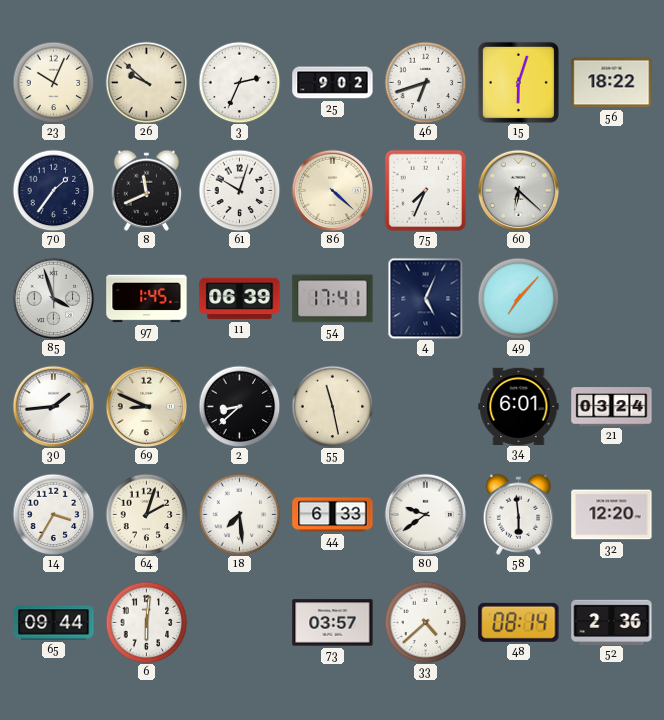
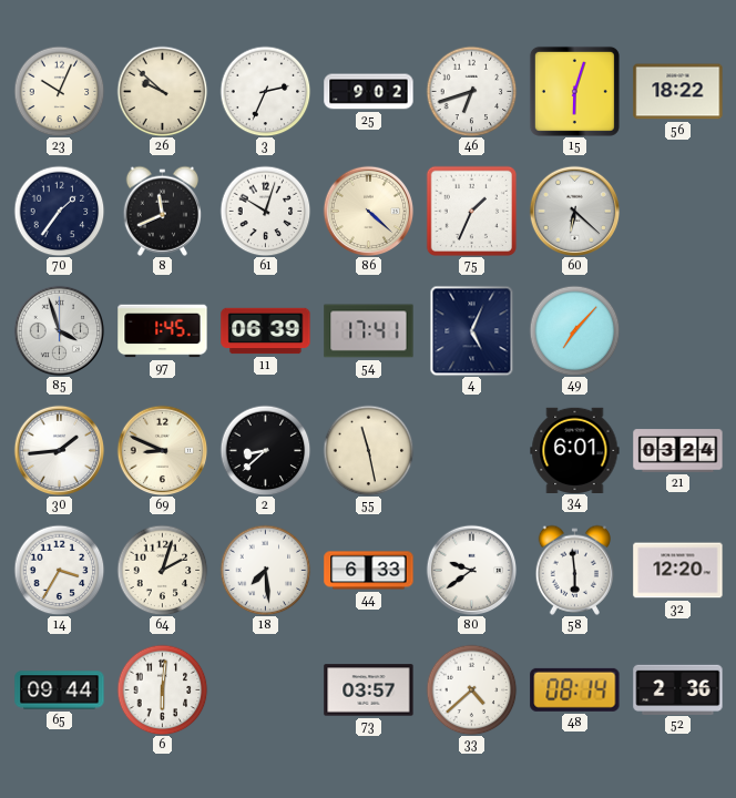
75: 7:34 -> 1:34
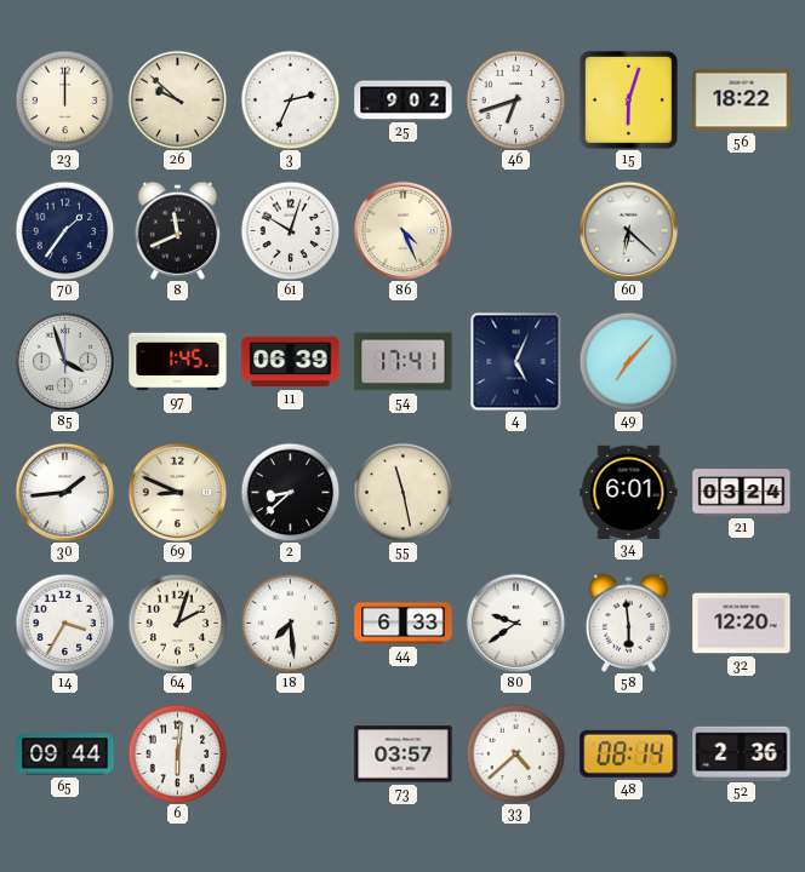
23: 10:04 -> 12:00
86: 4:22 -> 4:26
75: 1:34 -> none
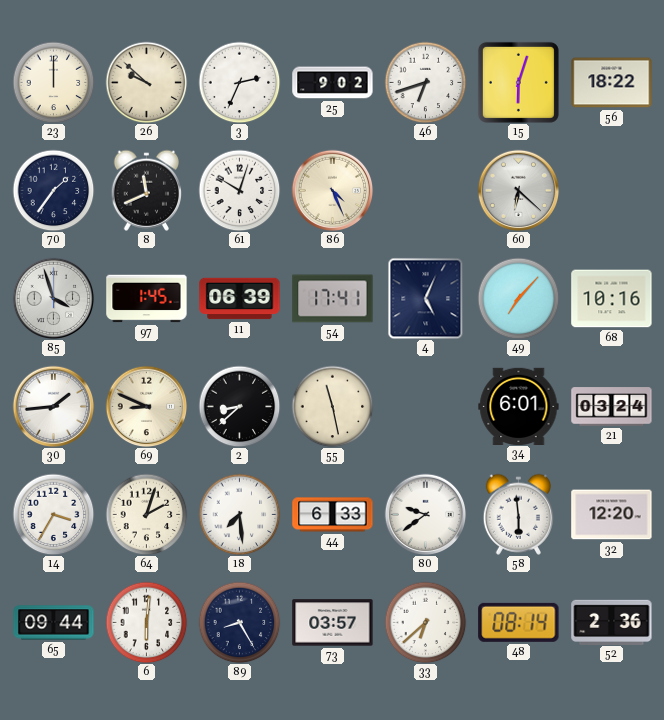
68: none -> 10:16
89: none -> 8:25
33: 4:38 -> 6:38
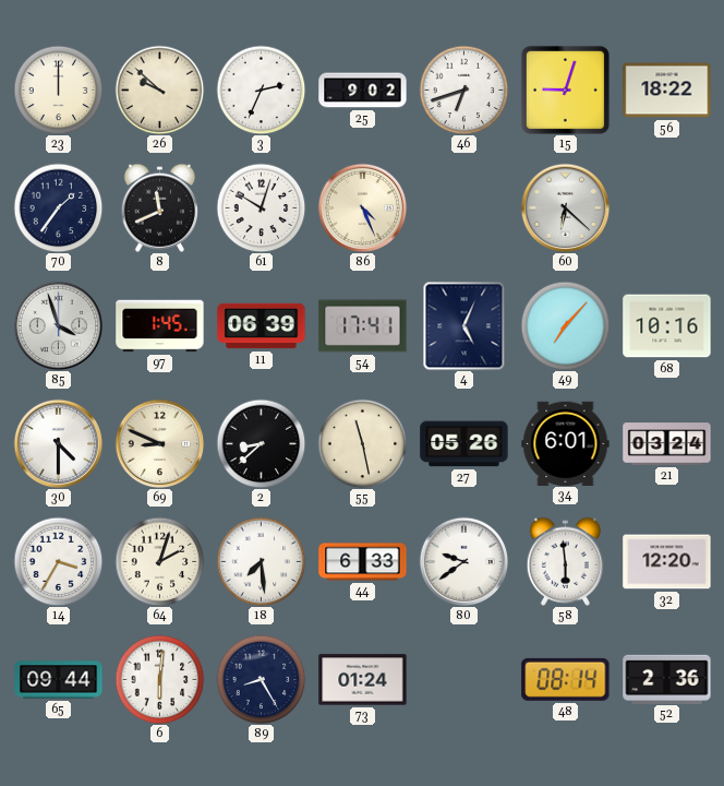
15: 6:03 -> 9:03
30: 1:44 -> 4:30
27: none -> 05:26
73: 03:57 -> 01:24
33: 6:38 -> none
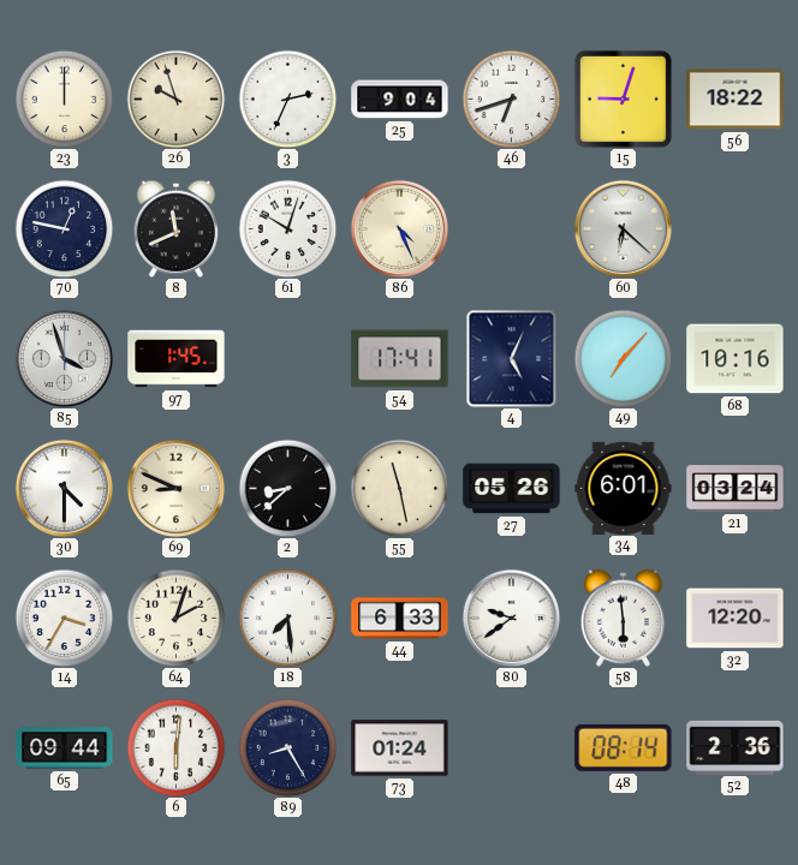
26: 9:52 -> 9:57
25: 9:02 -> 9:04
70: 1:36 -> 12:47
11: 06:39 -> none
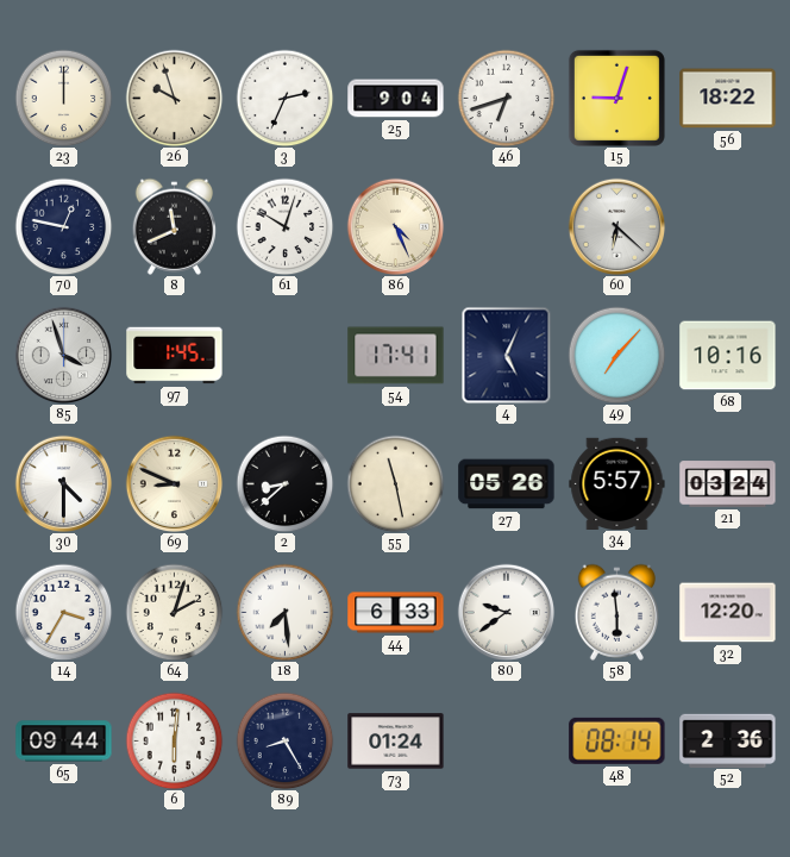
34: 6:01 -> 5:57
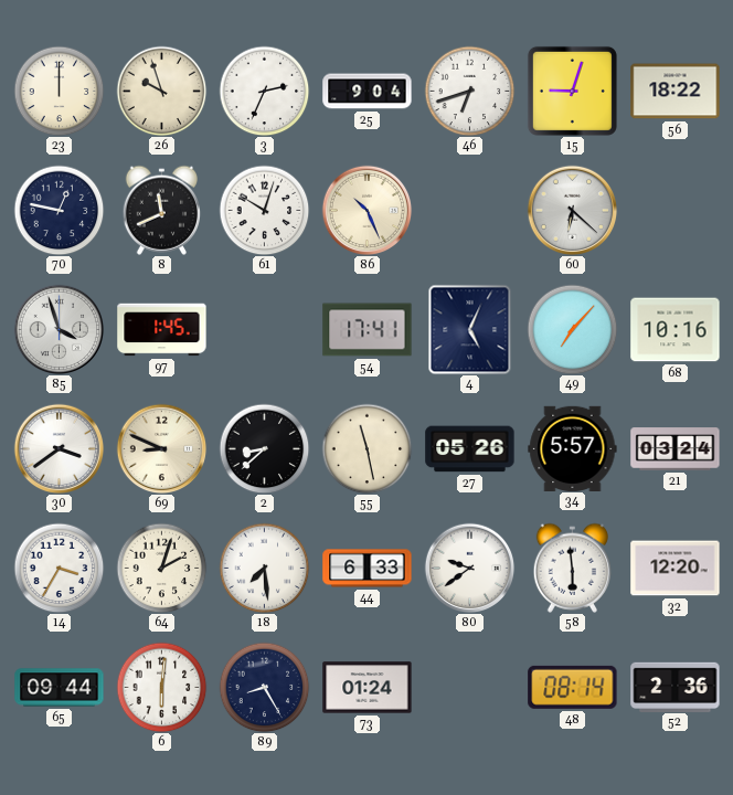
86: 4:26 -> 10:26
30: 4:30 -> 3:39
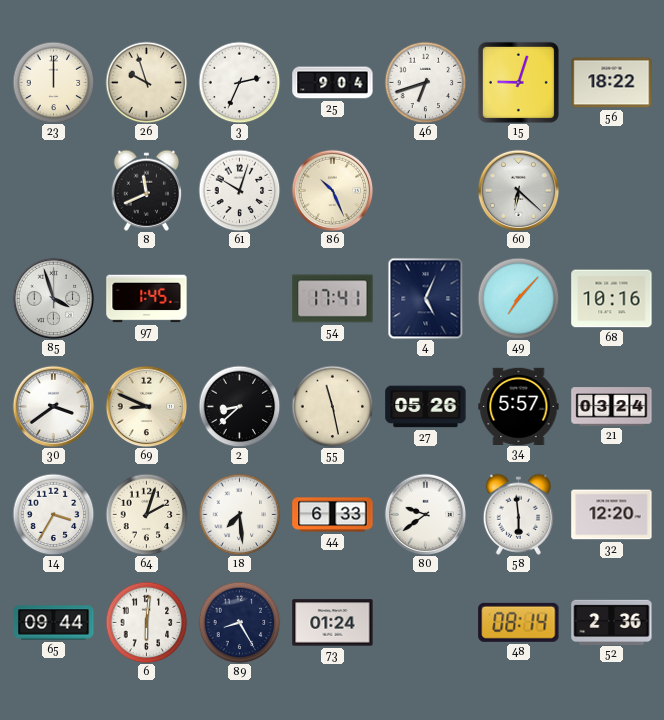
70: 12:47 -> none
